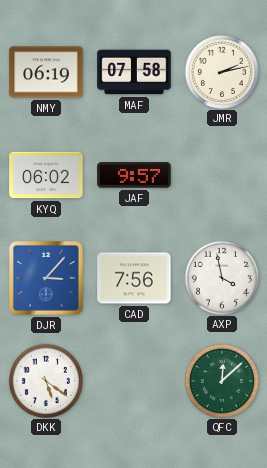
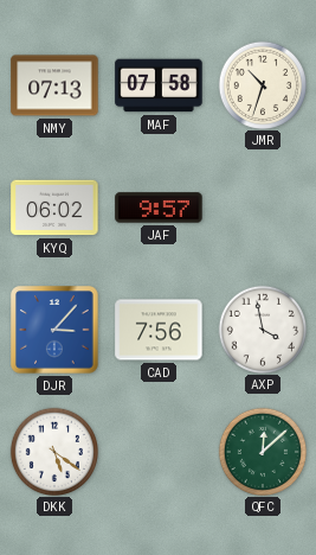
NMY: 06:19 -> 07:13
JMR: 2:13 -> 10:33
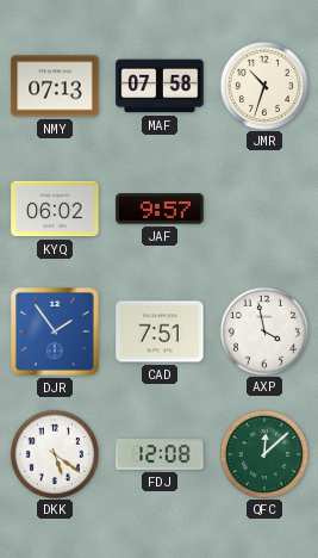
DJR: 3:07 -> 1:54
CAD: 7:56 -> 7:51
FDJ: none -> 12:08
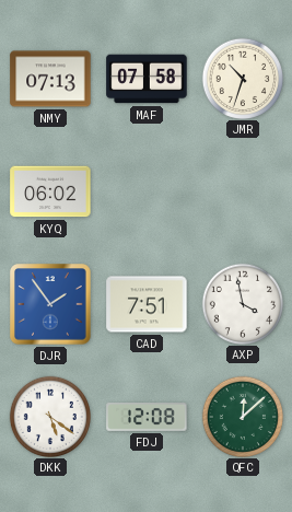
JAF: 9:57 -> none
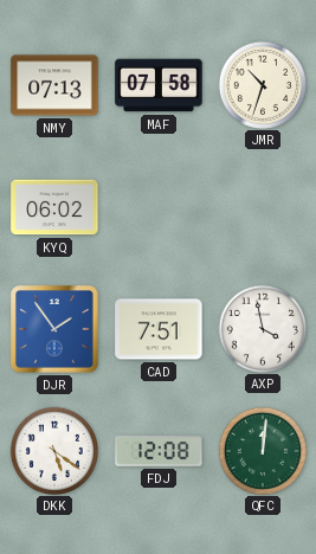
QFC: 12:08 -> 12:01
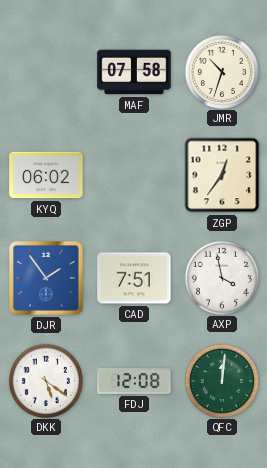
NMY: 07:13 -> none
ZGP: none -> 12:36
